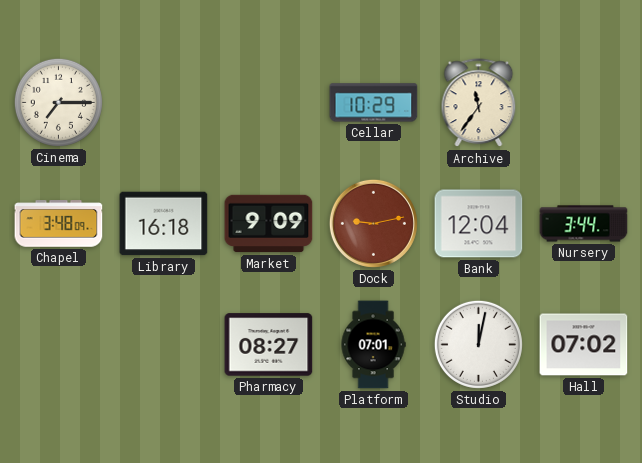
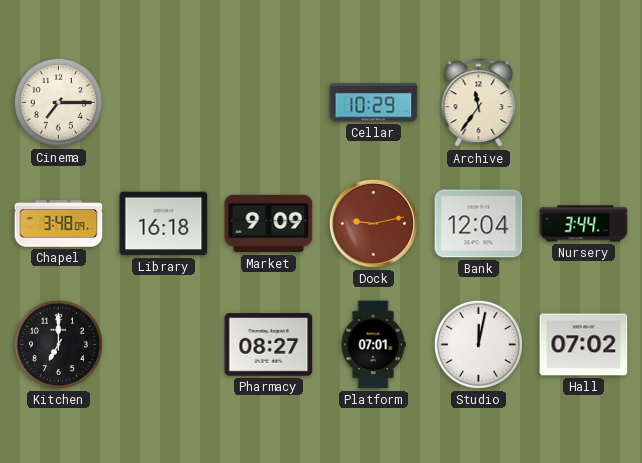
Kitchen: none -> 7:00
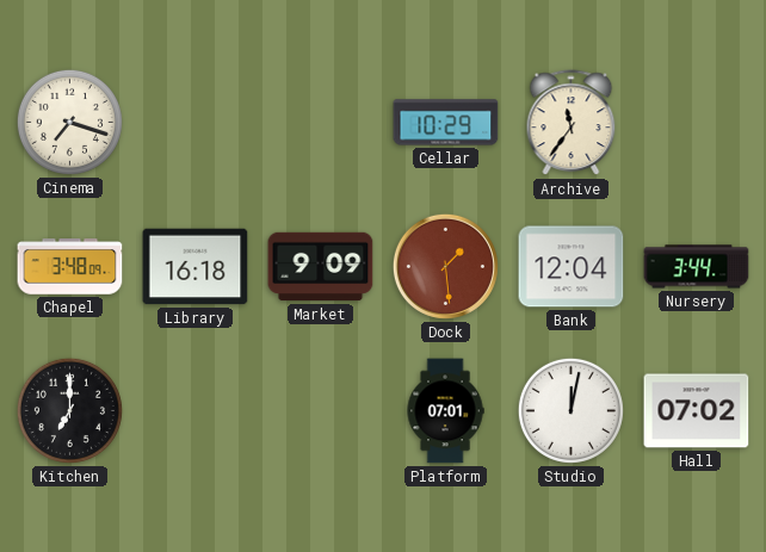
Cinema: 7:15 -> 7:18
Dock: 9:13 -> 1:29
Pharmacy: 08:27 -> none
